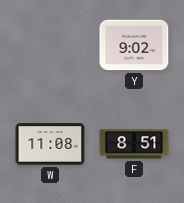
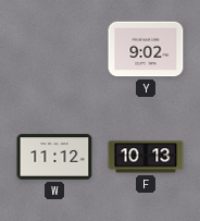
W: 11:08 -> 11:12
F: 8:51 -> 10:13
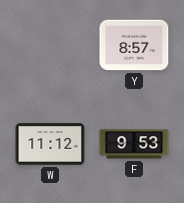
Y: 9:02 -> 8:57
F: 10:13 -> 9:53
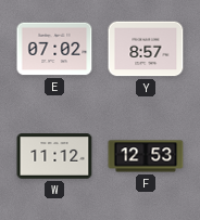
E: none -> 07:02
F: 9:53 -> 12:53
